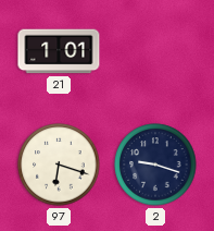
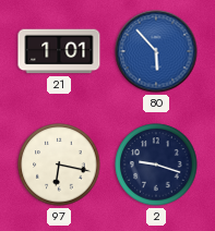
80: none -> 5:53
97: 6:18 -> 6:17
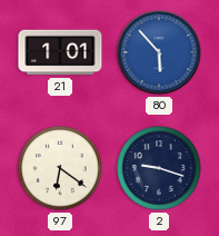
97: 6:17 -> 6:21
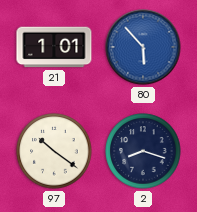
97: 6:21 -> 10:21
2: 9:18 -> 8:18
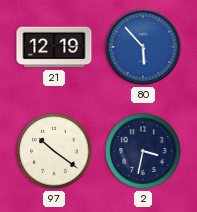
21: 1:01 -> 12:19
2: 8:18 -> 3:32
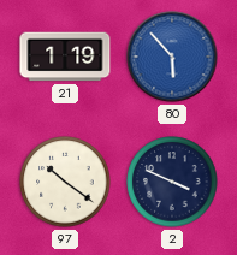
21: 12:19 -> 1:19
2: 3:32 -> 3:49
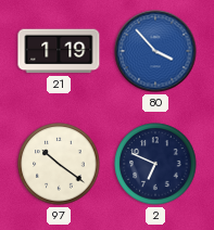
80: 5:53 -> 3:53
2: 3:49 -> 6:49
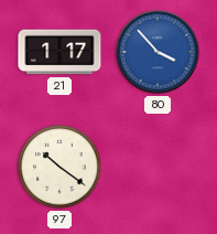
21: 1:19 -> 1:17
2: 6:49 -> none
